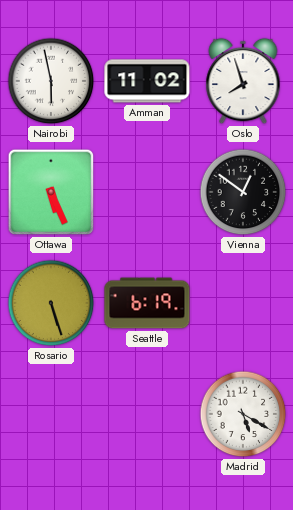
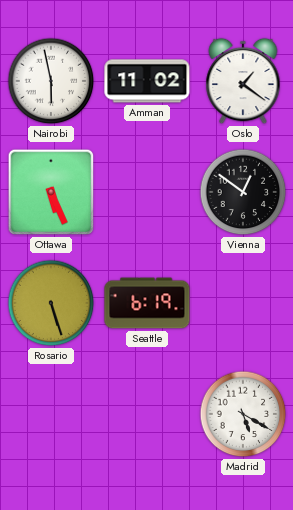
Oslo: 7:57 -> 1:21
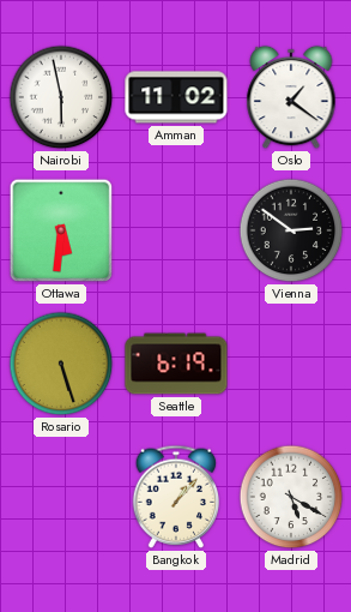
Ottawa: 5:26 -> 5:31
Vienna: 12:51 -> 2:51
Bangkok: none -> 1:07
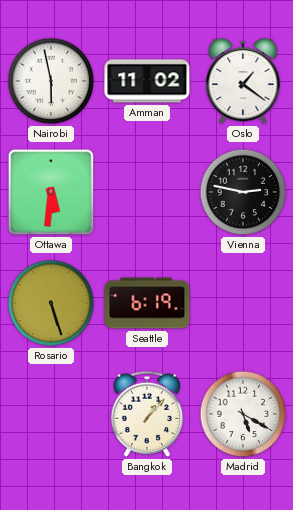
Vienna: 2:51 -> 2:47
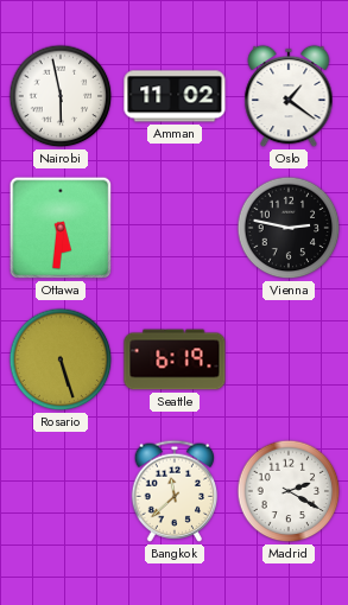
Bangkok: 1:07 -> 11:38
Madrid: 5:20 -> 2:20
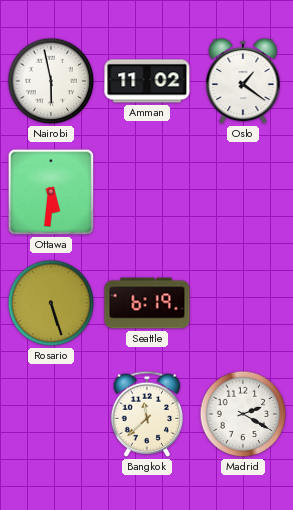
Vienna: 2:47 -> none
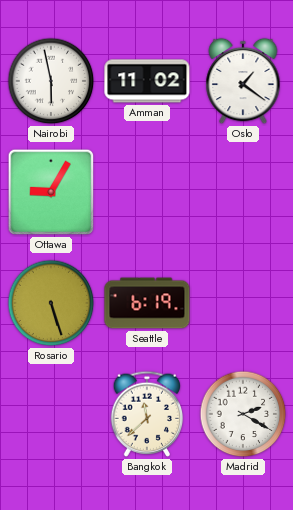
Ottawa: 5:31 -> 9:05
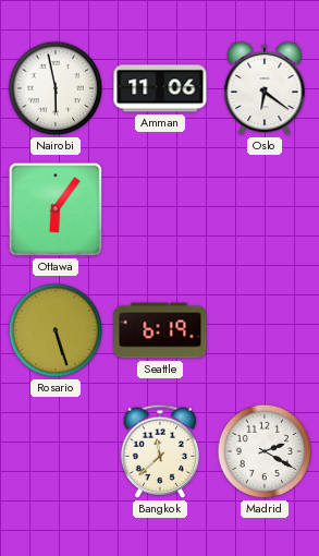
Amman: 11:02 -> 11:06
Oslo: 1:21 -> 6:21
Ottawa: 9:05 -> 6:06
